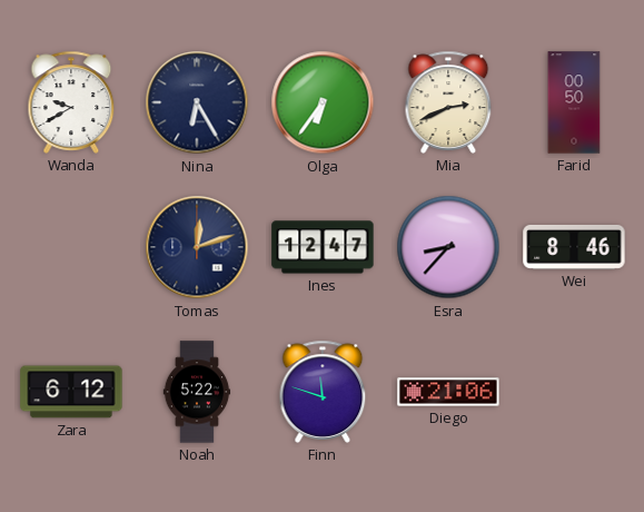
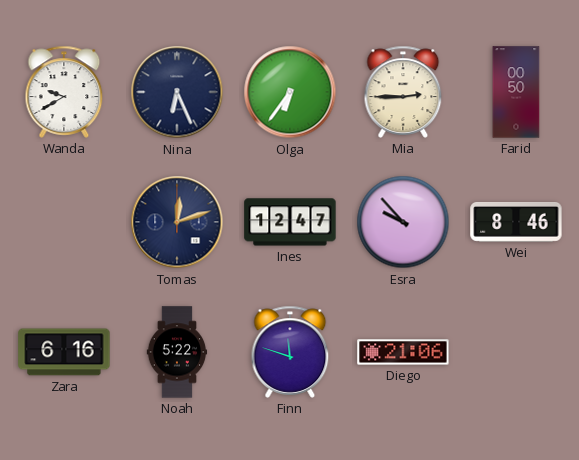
Nina: 6:25 -> 6:26
Mia: 2:41 -> 2:45
Esra: 8:37 -> 9:53
Zara: 6:12 -> 6:16
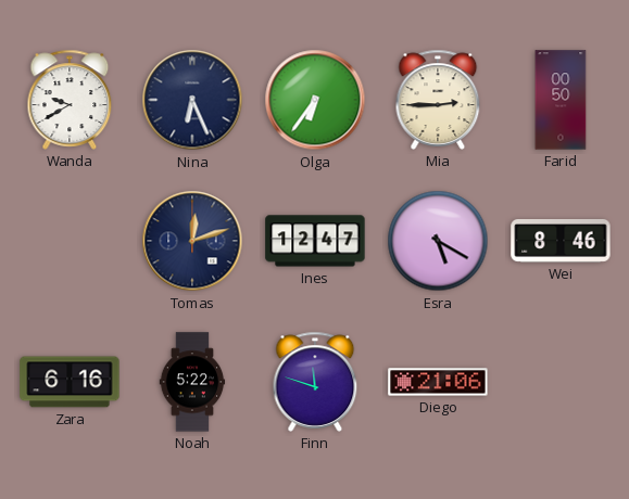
Esra: 9:53 -> 5:20
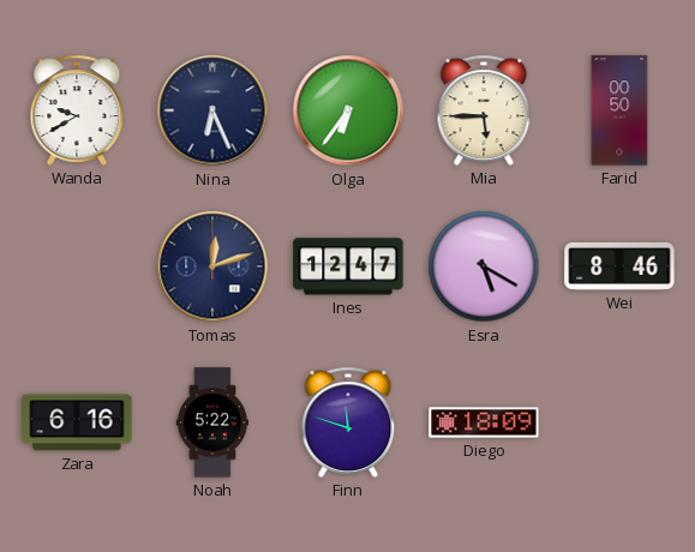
Mia: 2:45 -> 5:45
Diego: 21:06 -> 18:09
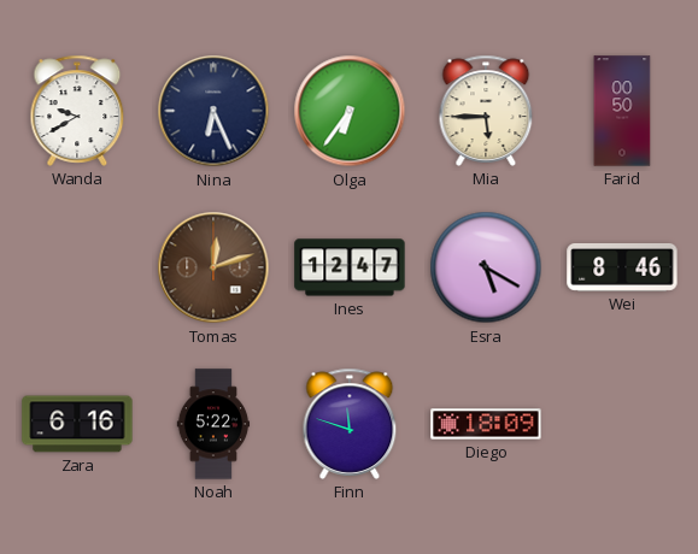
Tomas dial: navy -> brown
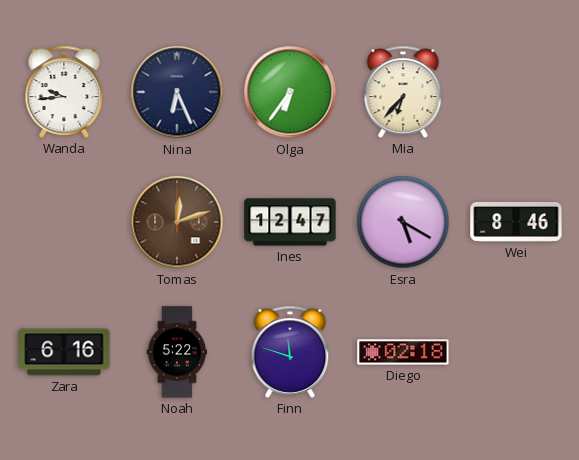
Wanda: 9:40 -> 9:44
Mia: 5:45 -> 6:37
Farid: 00:50 -> none
Diego: 18:09 -> 02:18
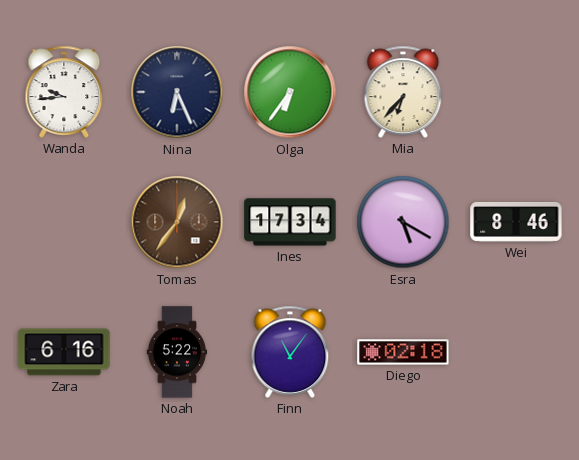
Tomas: 12:12 -> 12:36
Ines: 12:47 -> 17:34
Finn: 11:48 -> 11:06
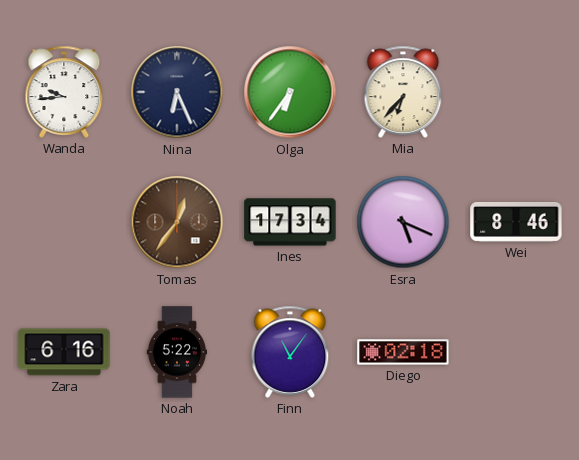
Esra: 5:20 -> 5:19
